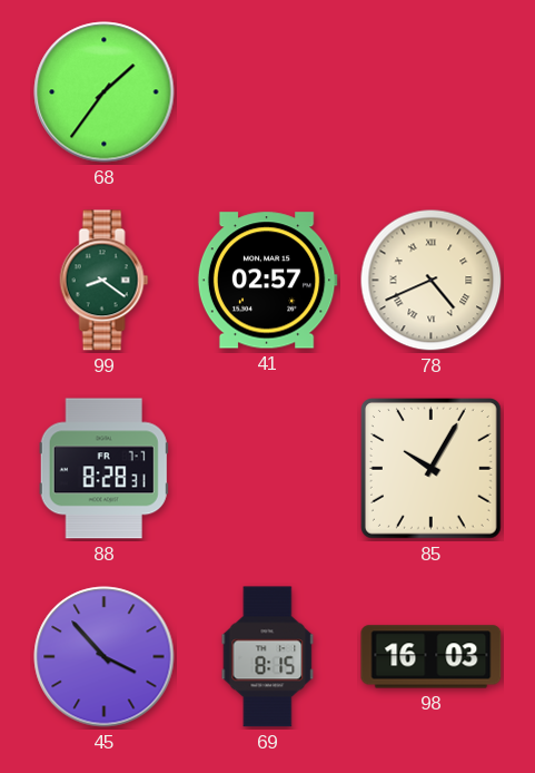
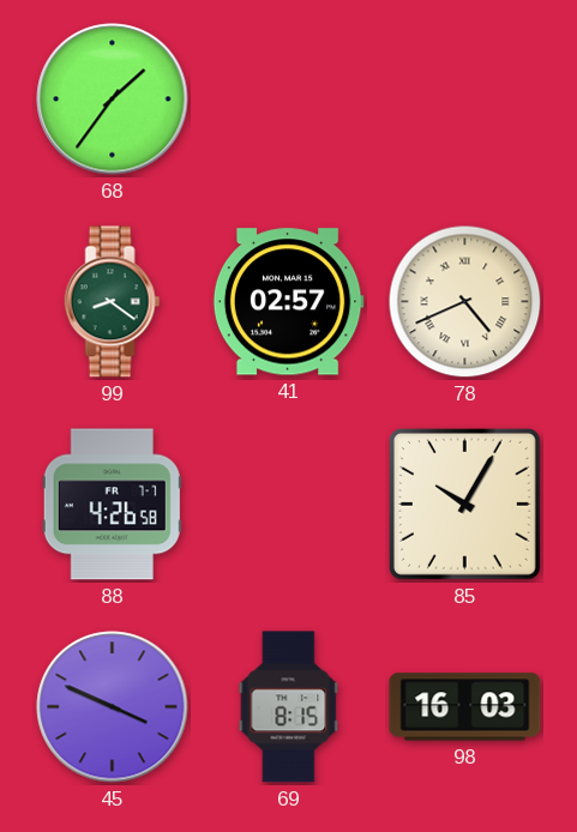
88: 8:28 -> 4:26
45: 3:53 -> 3:49
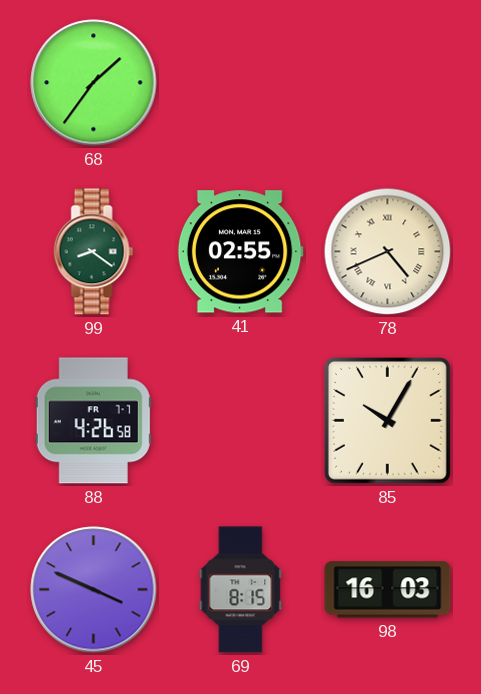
41: 02:57 -> 02:55
